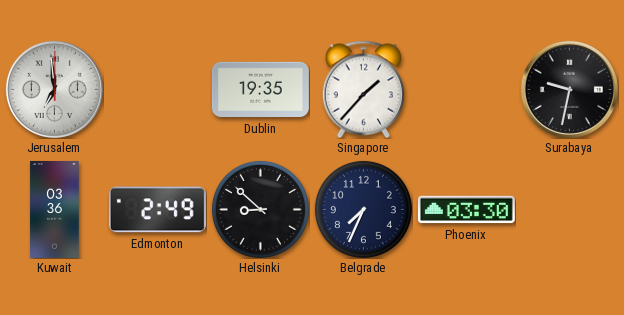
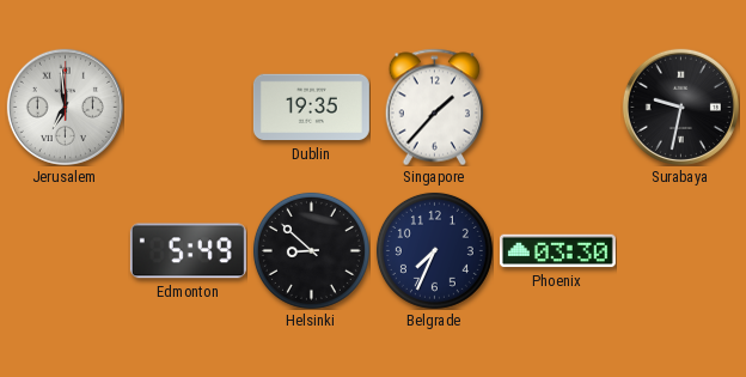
Kuwait: 03:36 -> none
Edmonton: 2:49 -> 5:49
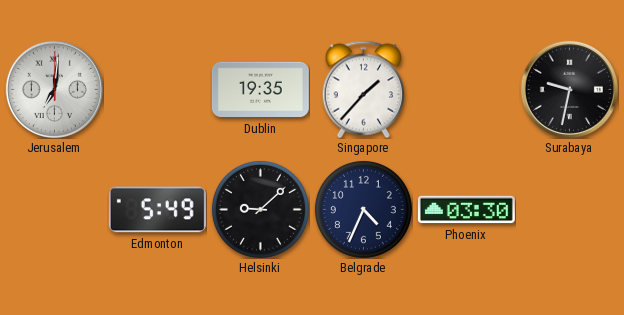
Jerusalem: 6:59 -> 7:01
Helsinki: 8:52 -> 9:08
Belgrade: 7:34 -> 4:34
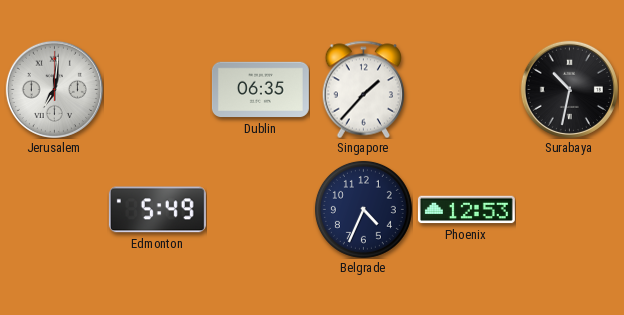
Dublin: 19:35 -> 06:35
Surabaya: 9:32 -> 10:32
Helsinki: 9:08 -> none
Phoenix: 03:30 -> 12:53
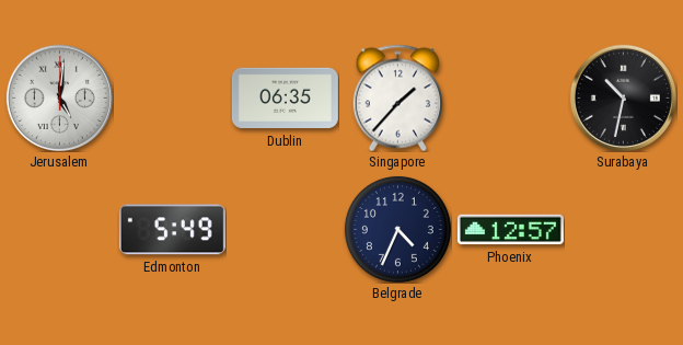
Jerusalem: 7:01 -> 5:01
Phoenix: 12:53 -> 12:57
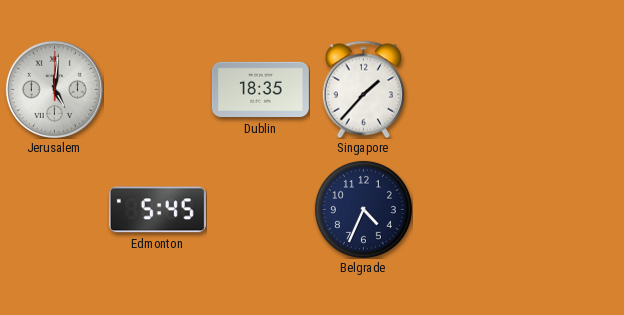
Dublin: 06:35 -> 18:35
Surabaya: 10:32 -> none
Edmonton: 5:49 -> 5:45
Phoenix: 12:57 -> none
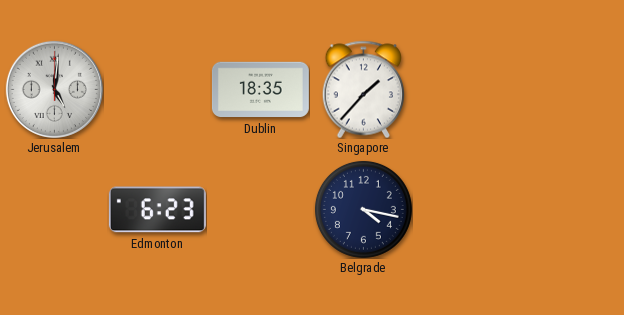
Edmonton: 5:45 -> 6:23
Belgrade: 4:34 -> 4:17
